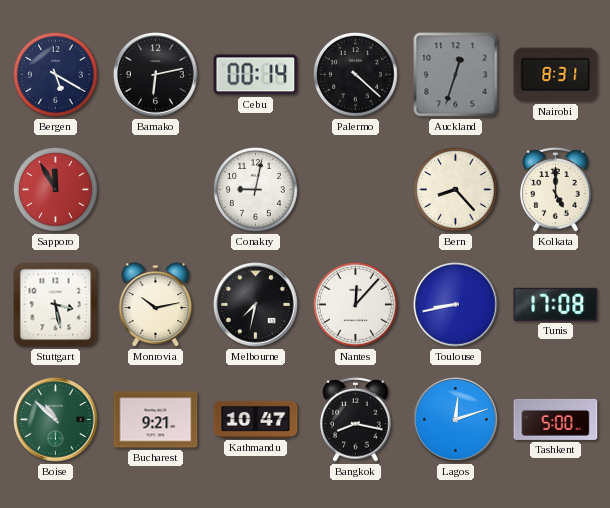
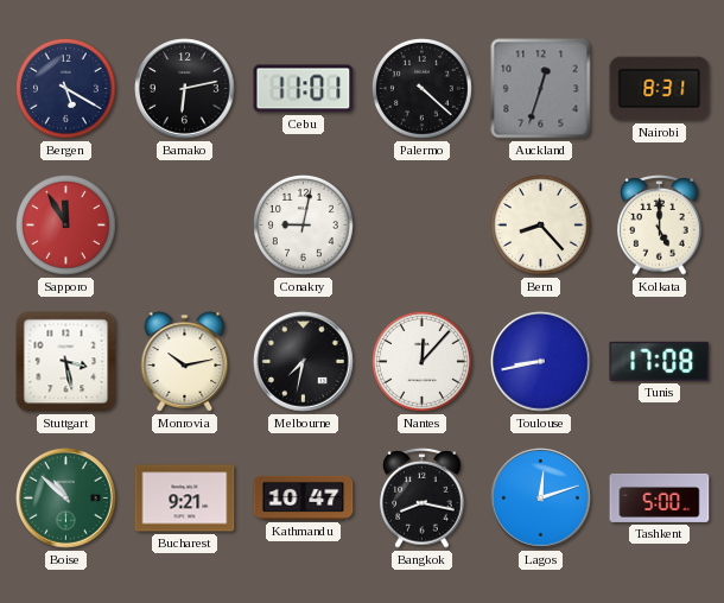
Cebu: 00:14 -> 11:01
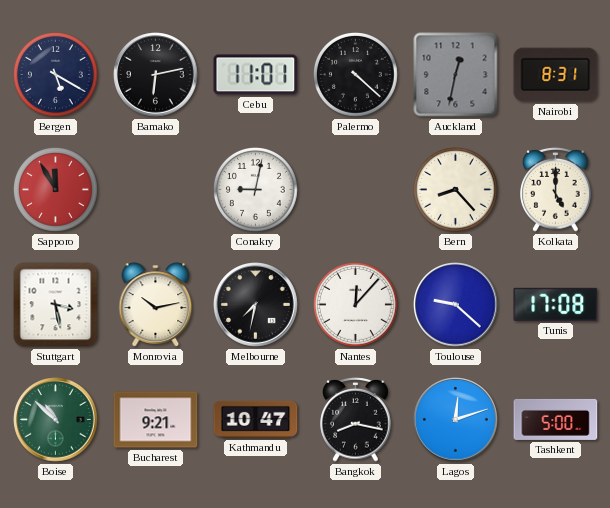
Auckland: 12:33 -> 12:32
Toulouse: 8:43 -> 9:22
